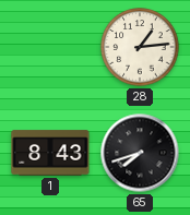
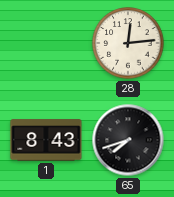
28: 1:14 -> 12:14
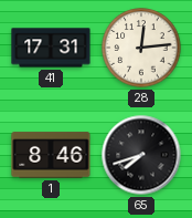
41: none -> 17:31
1: 8:43 -> 8:46
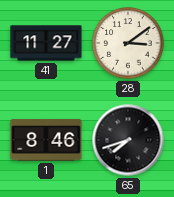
41: 17:31 -> 11:27
28: 12:14 -> 3:09
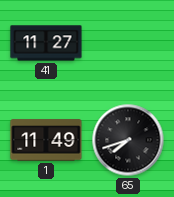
28: 3:09 -> none
1: 8:46 -> 11:49
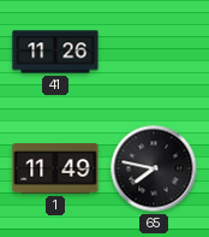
41: 11:27 -> 11:26
65: 7:42 -> 7:47
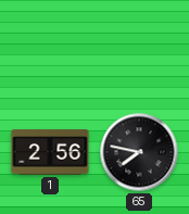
41: 11:26 -> none
1: 11:49 -> 2:56
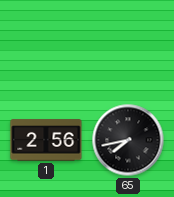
65: 7:47 -> 7:43
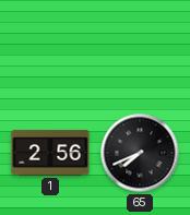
65: 7:43 -> 7:41
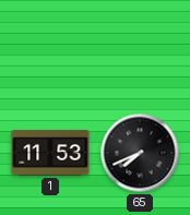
1: 2:56 -> 11:53
